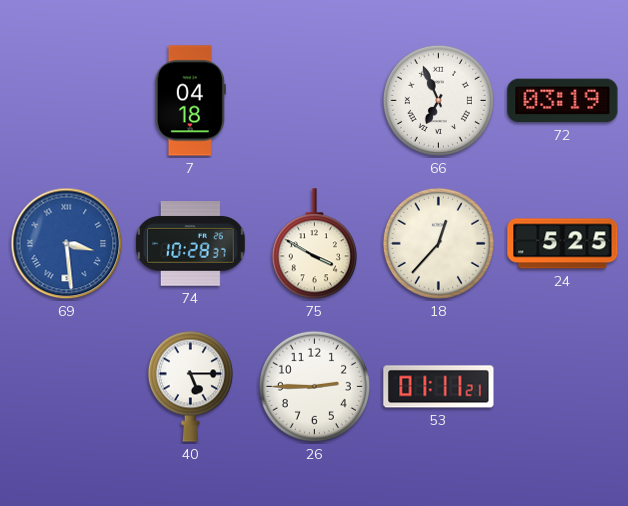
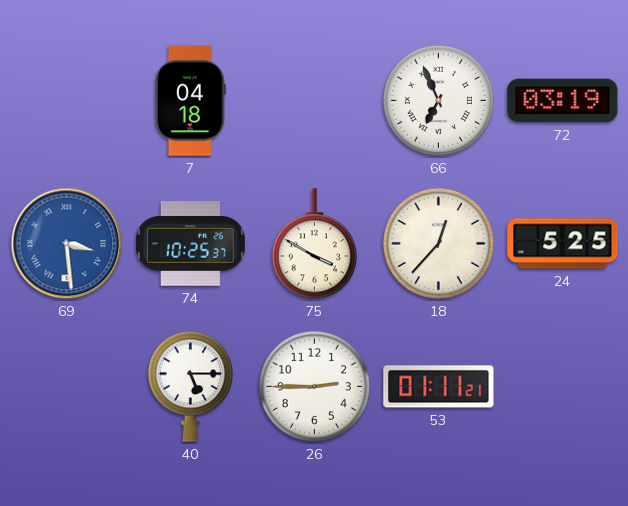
74: 10:28 -> 10:25
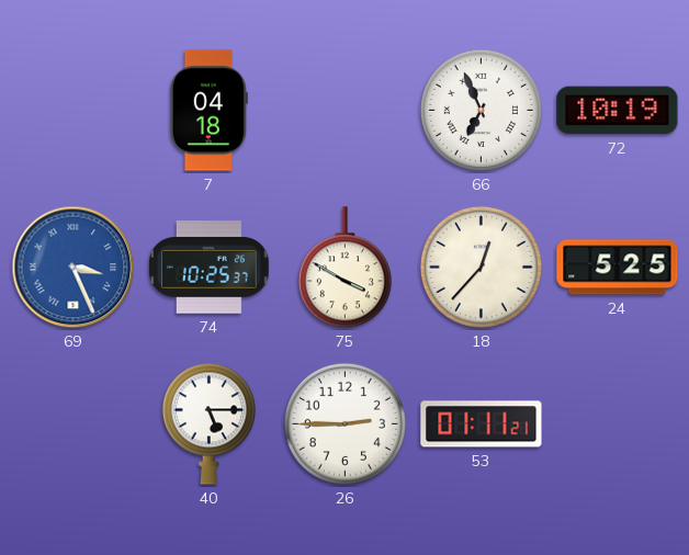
72: 03:19 -> 10:19
69: 3:29 -> 3:26
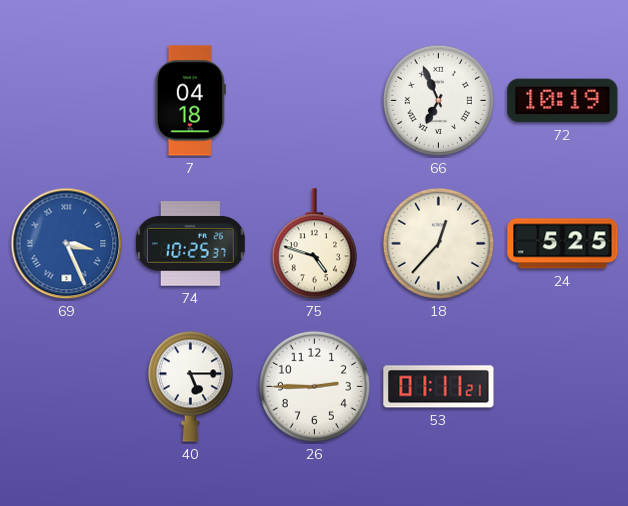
75: 3:50 -> 4:48
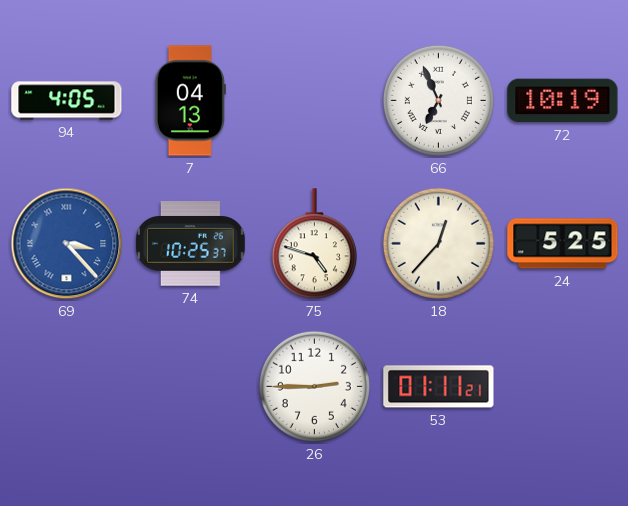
94: none -> 4:05
7: 04:18 -> 04:13
69: 3:26 -> 3:23
40: 5:15 -> none
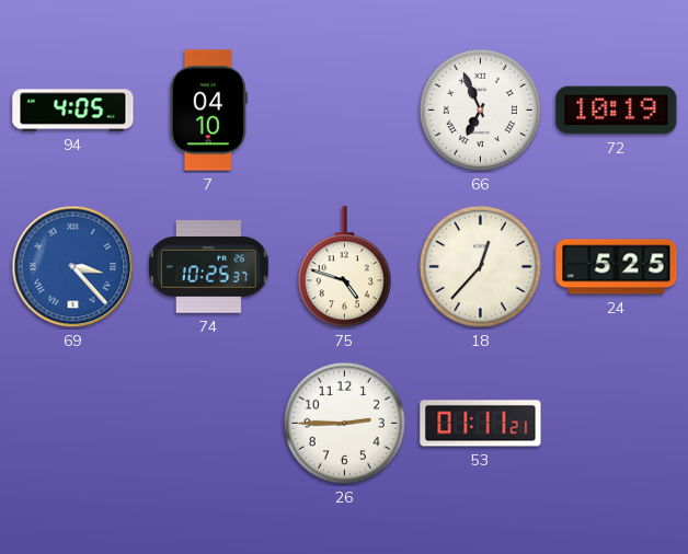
7: 04:13 -> 04:10
